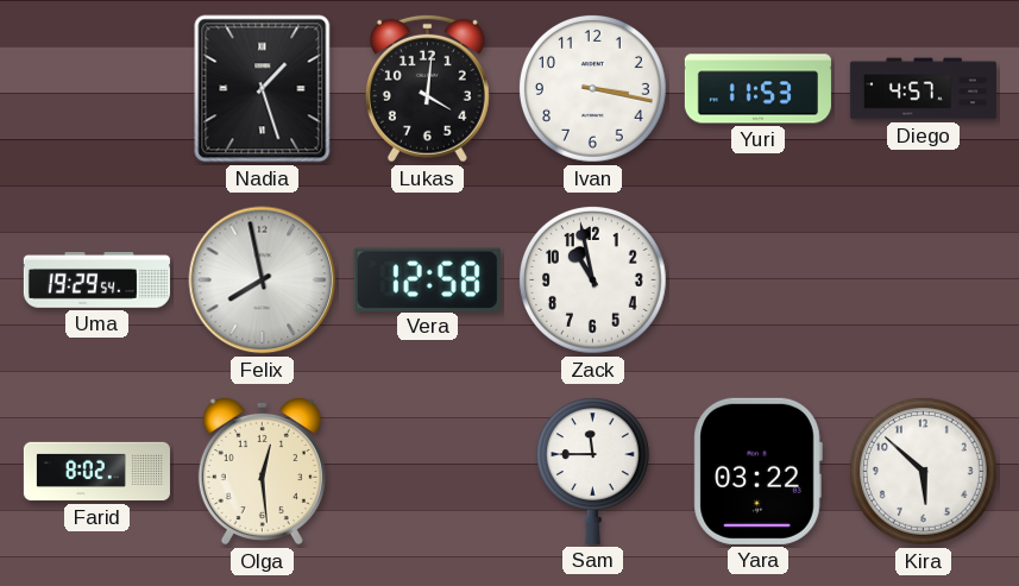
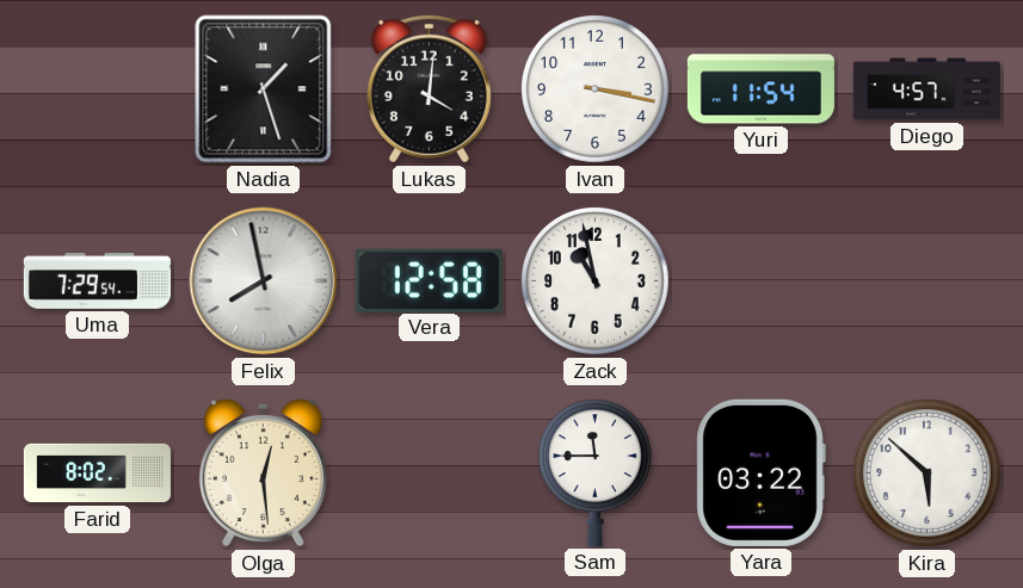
Yuri: 11:53 -> 11:54
Uma: 19:29 -> 7:29
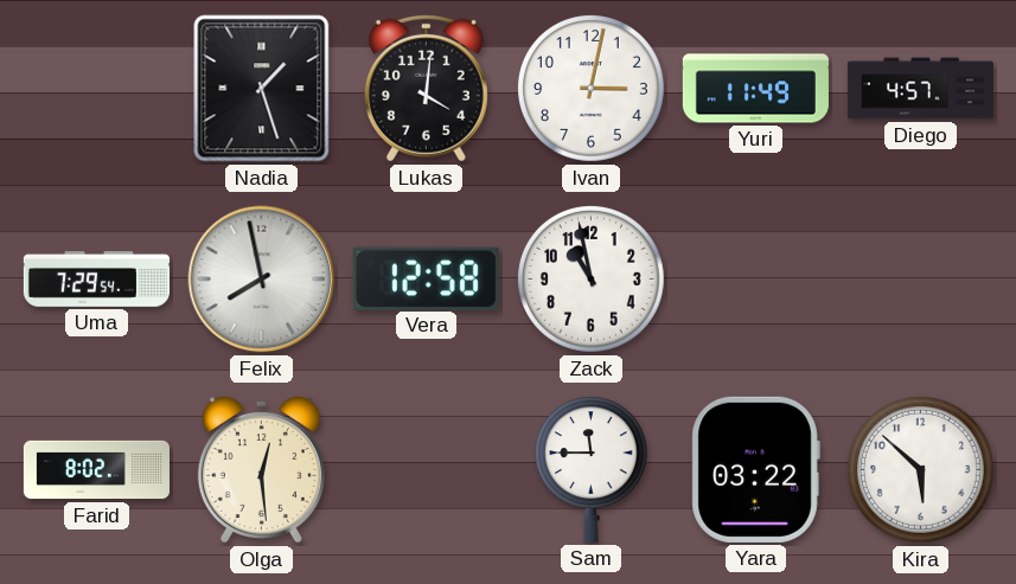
Ivan: 3:17 -> 3:02
Yuri: 11:54 -> 11:49
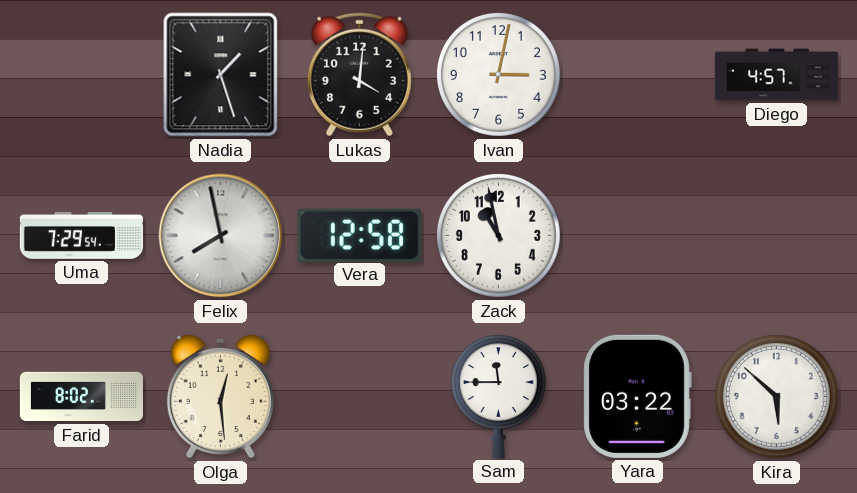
Yuri: 11:49 -> none
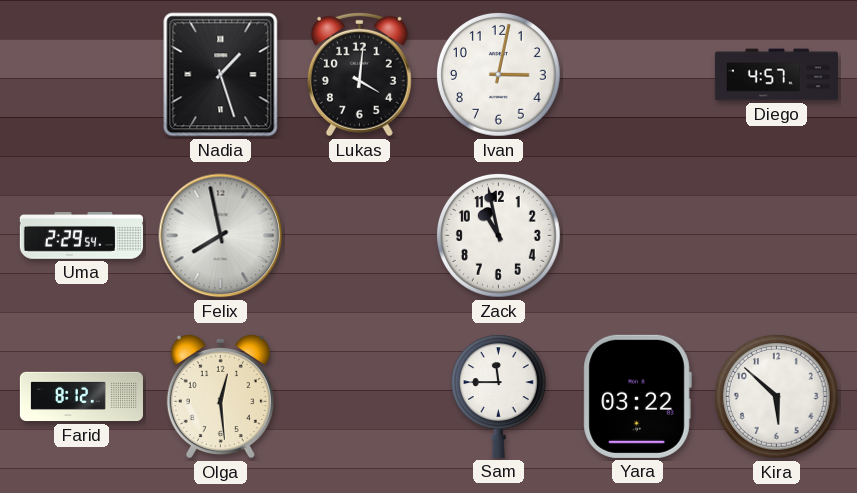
Uma: 7:29 -> 2:29
Vera: 12:58 -> none
Farid: 8:02 -> 8:12
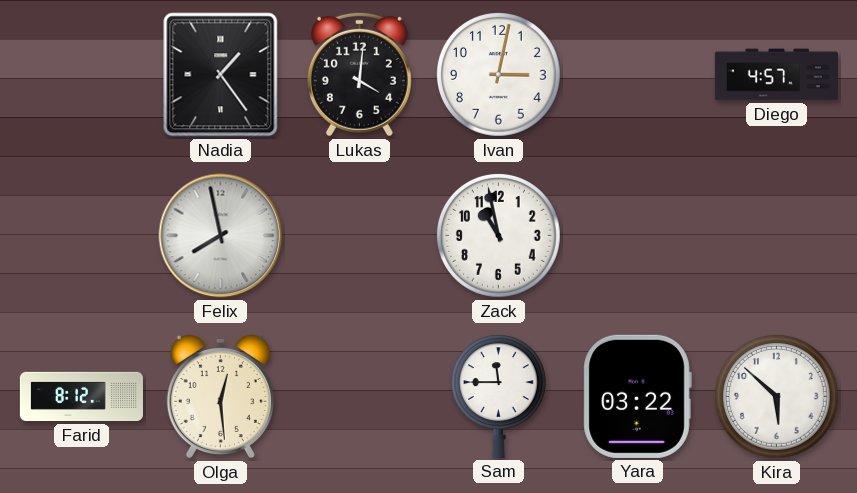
Nadia: 1:27 -> 1:24
Uma: 2:29 -> none
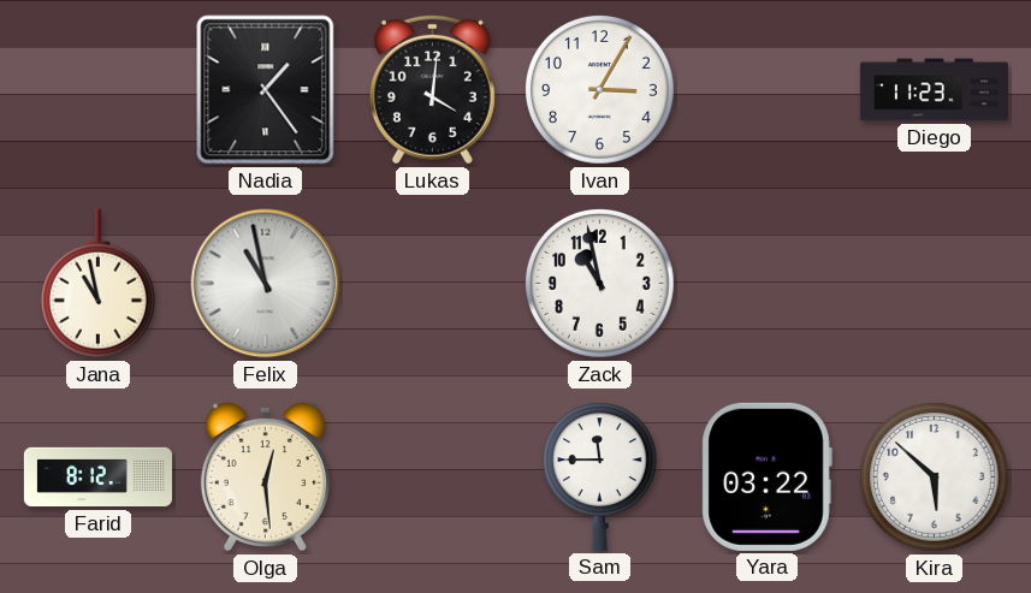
Ivan: 3:02 -> 3:05
Diego: 4:57 -> 11:23
Jana: none -> 10:58
Felix: 7:58 -> 10:58
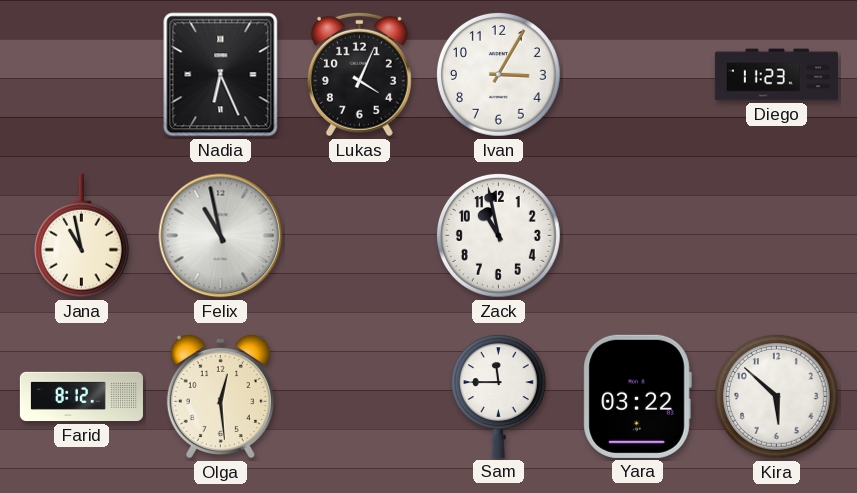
Nadia: 1:24 -> 6:26
Lukas: 4:01 -> 4:04
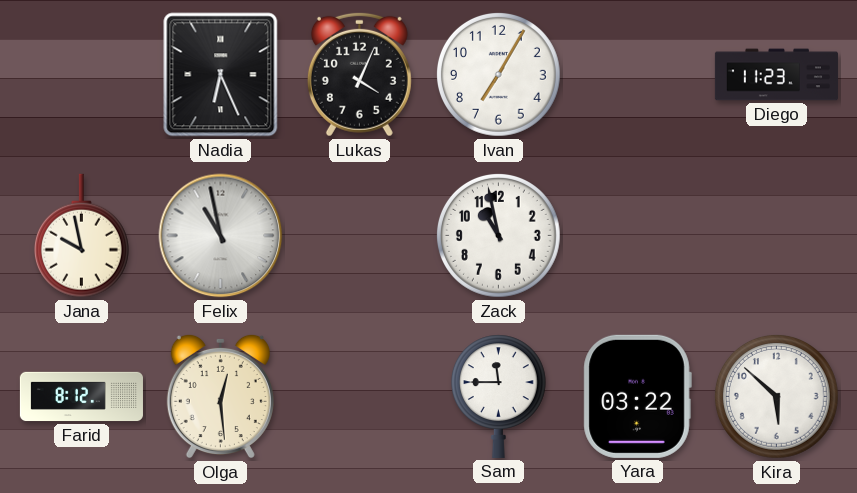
Ivan: 3:05 -> 7:05
Jana: 10:58 -> 9:58
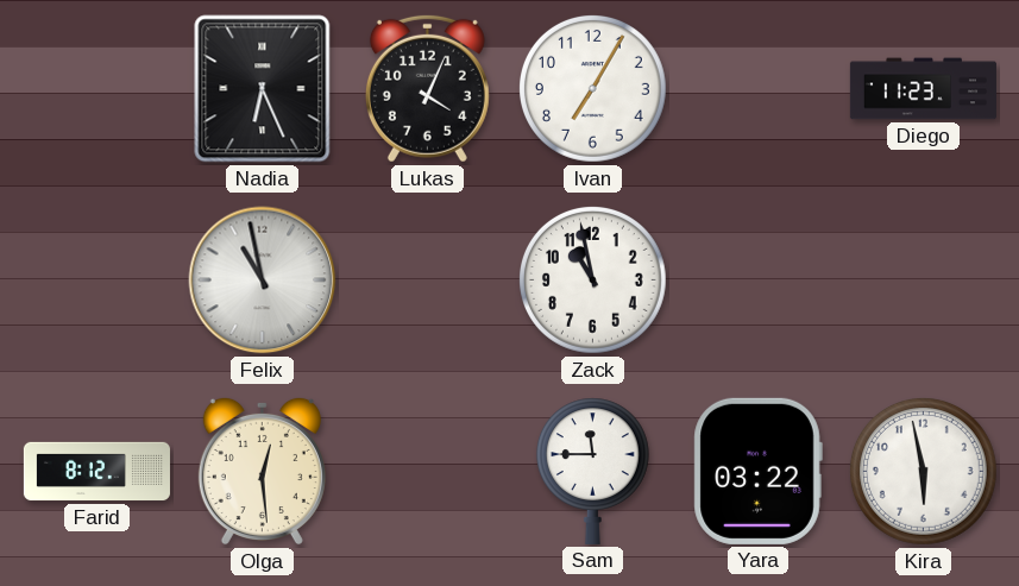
Jana: 9:58 -> none
Kira: 5:52 -> 5:58
